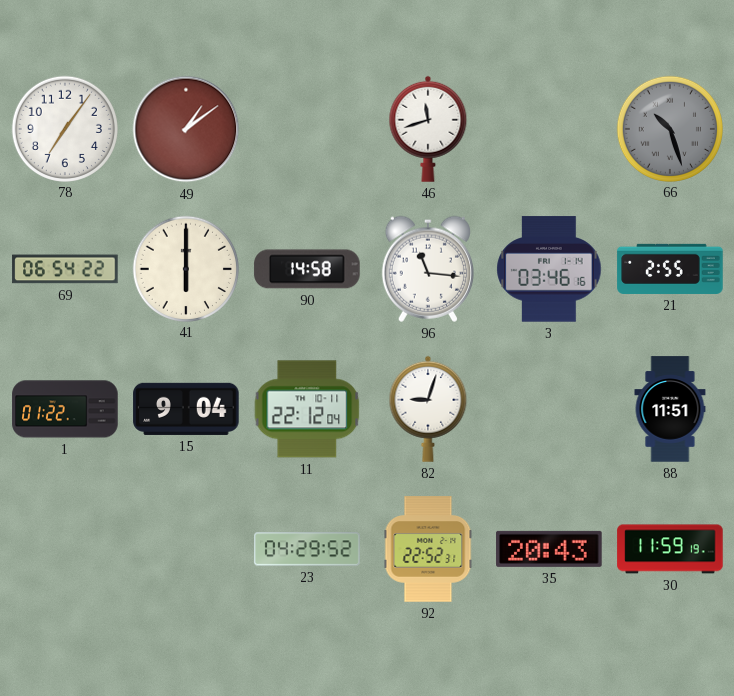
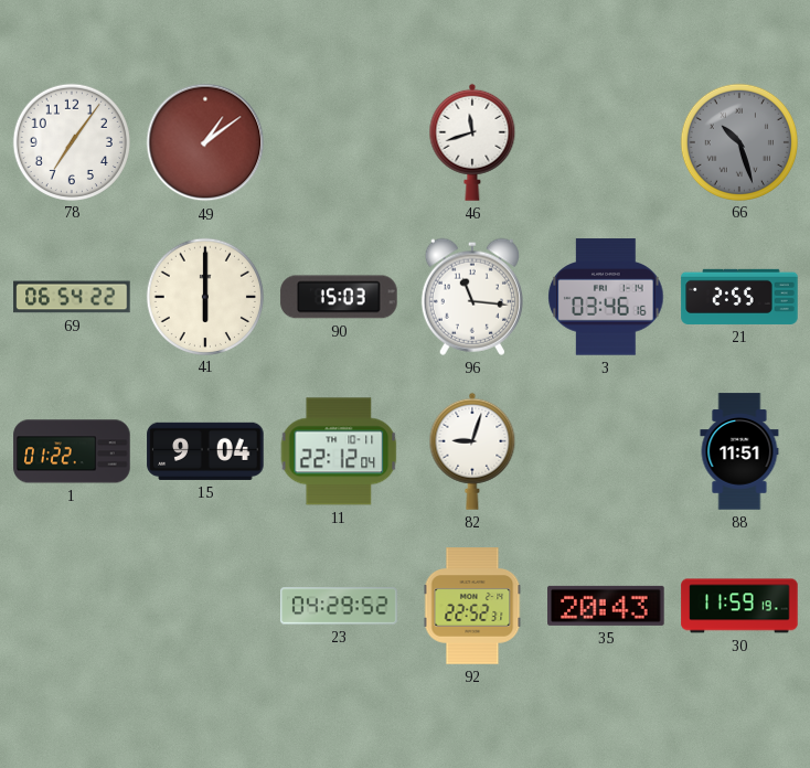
90: 14:58 -> 15:03
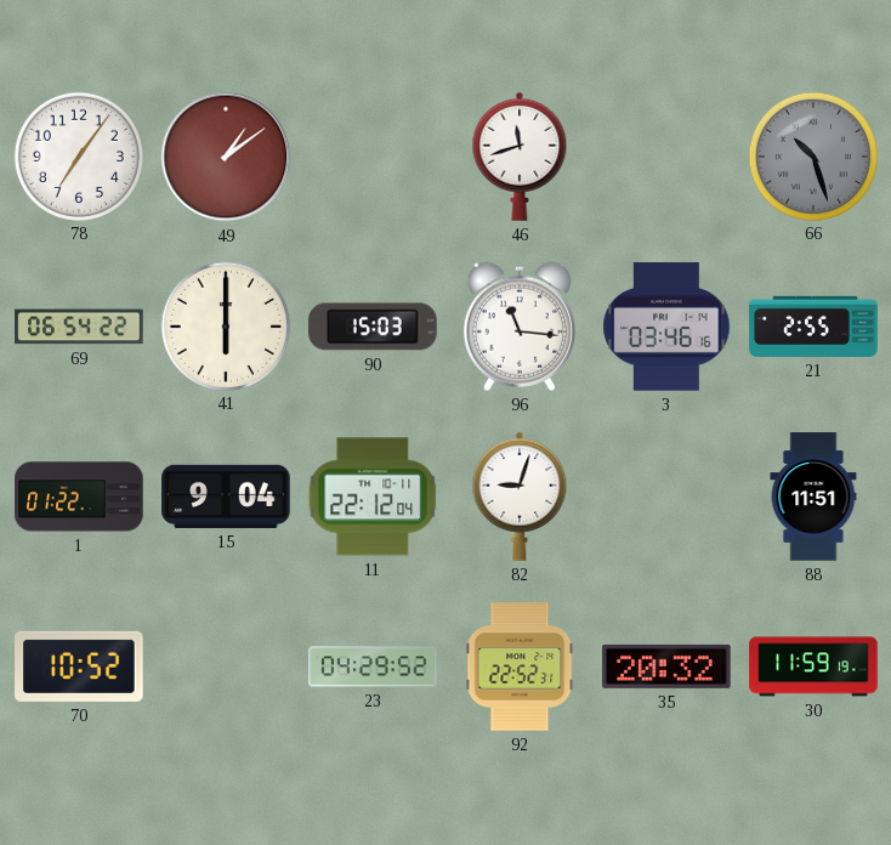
70: none -> 10:52
35: 20:43 -> 20:32
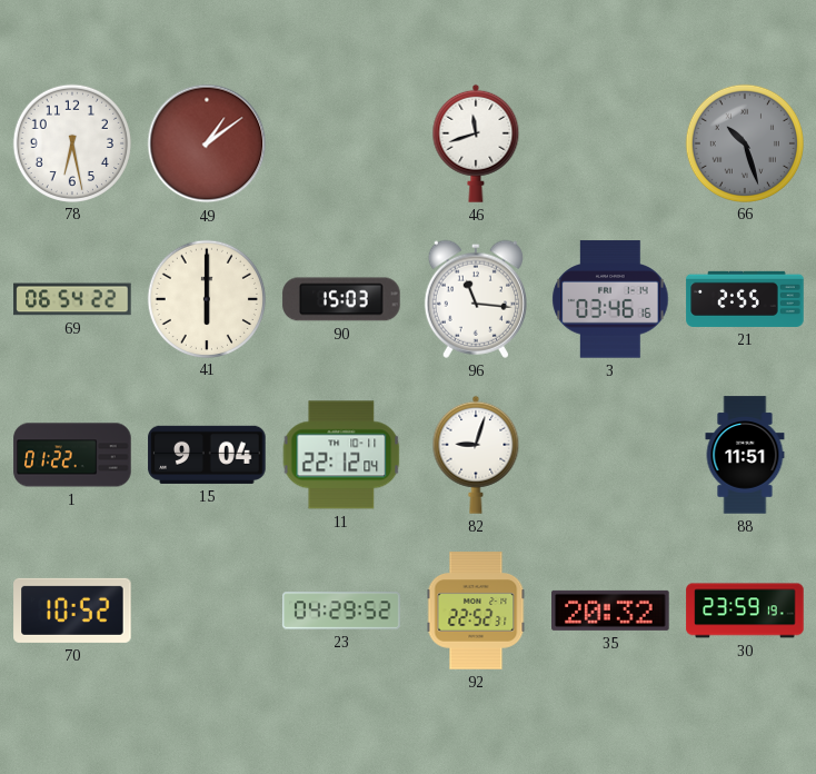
78: 7:06 -> 6:28
30: 11:59 -> 23:59
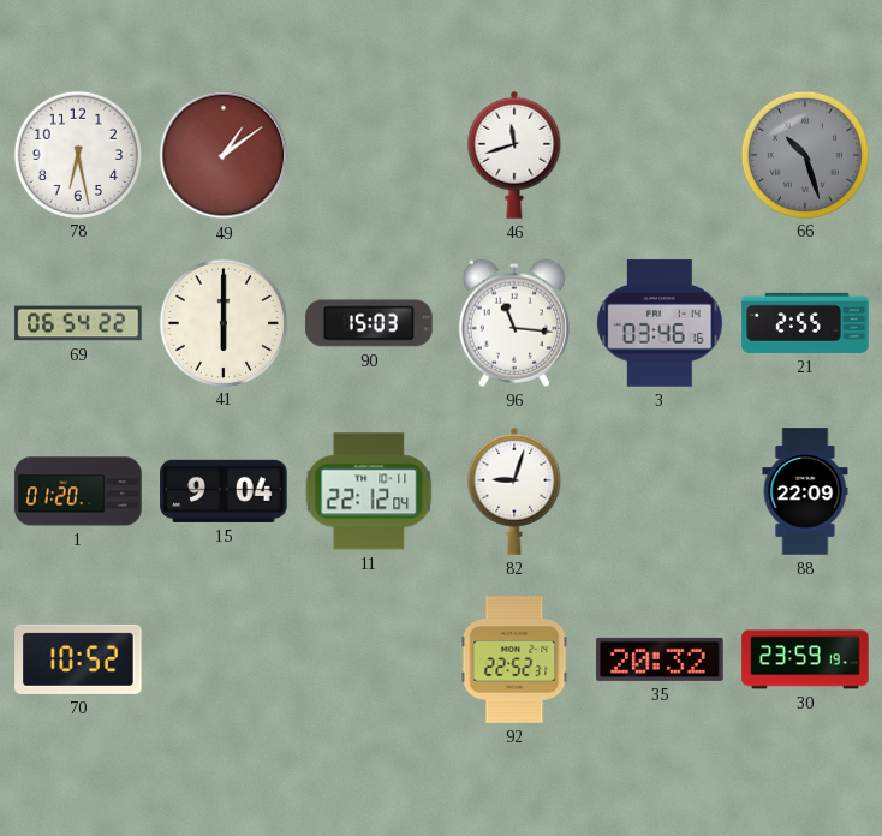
1: 01:22 -> 01:20
88: 11:51 -> 22:09
23: 04:29 -> none
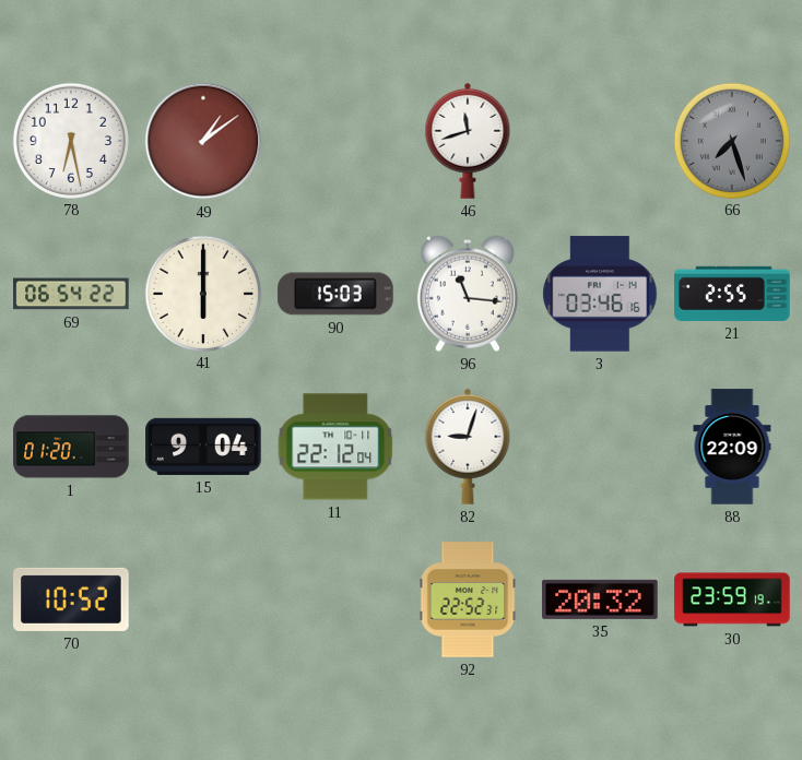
66: 10:27 -> 7:27
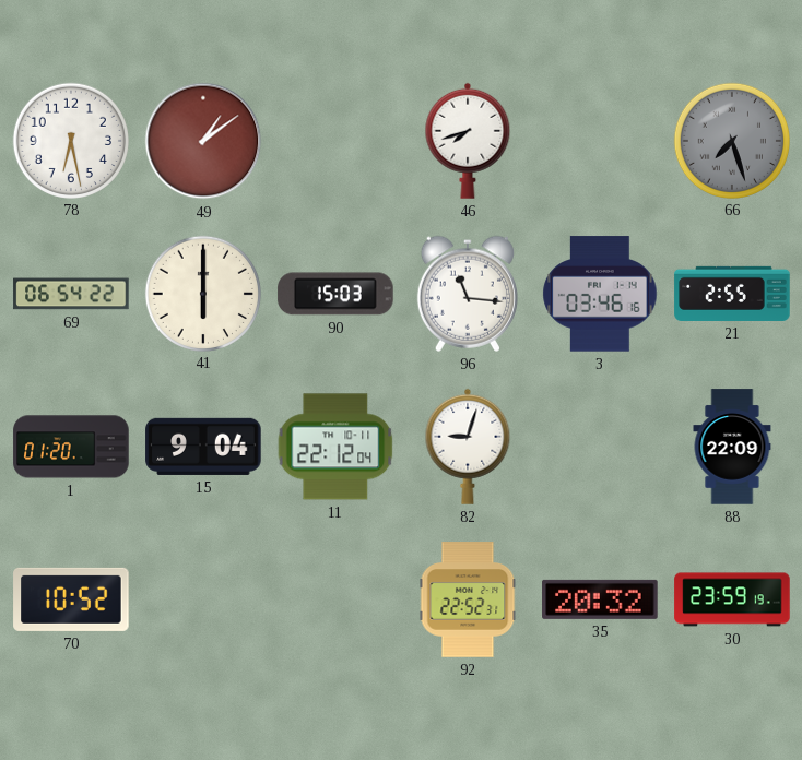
46: 11:42 -> 7:42
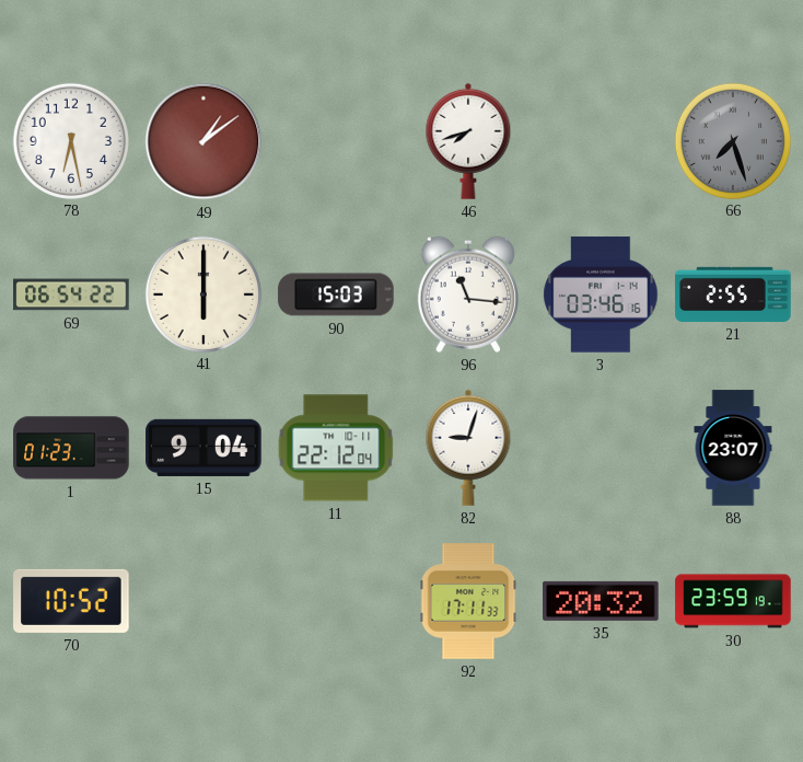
1: 01:20 -> 01:23
88: 22:09 -> 23:07
92: 22:52 -> 17:11
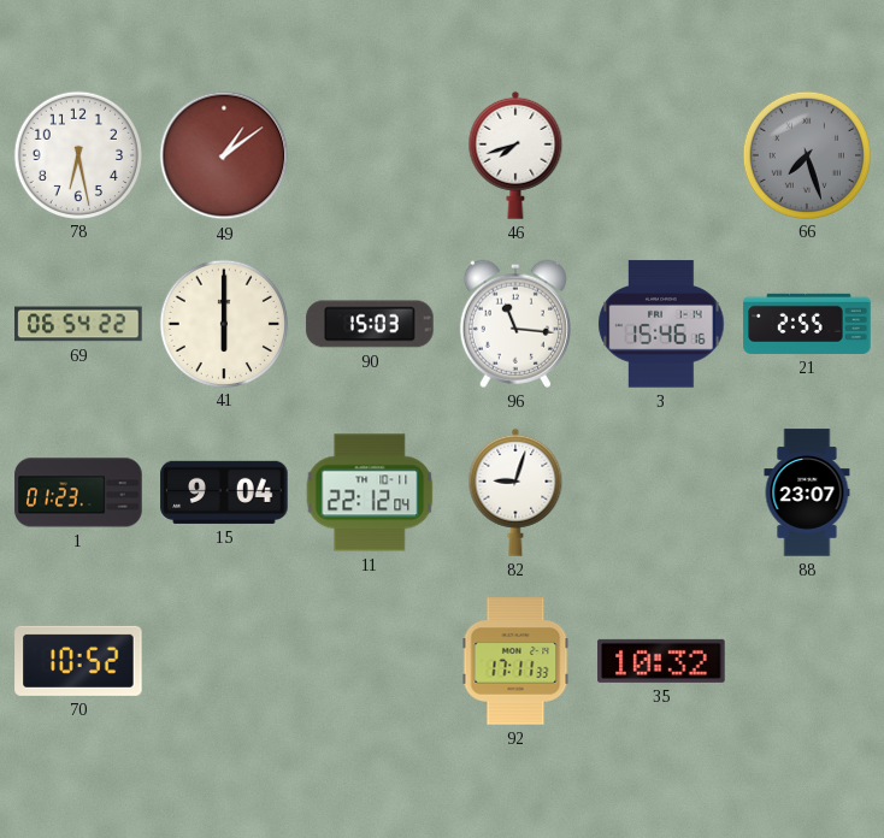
3: 03:46 -> 15:46
35: 20:32 -> 10:32
30: 23:59 -> none
